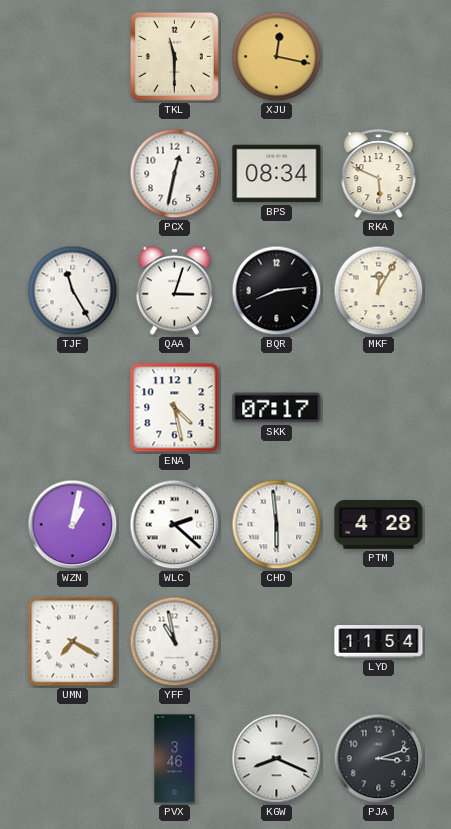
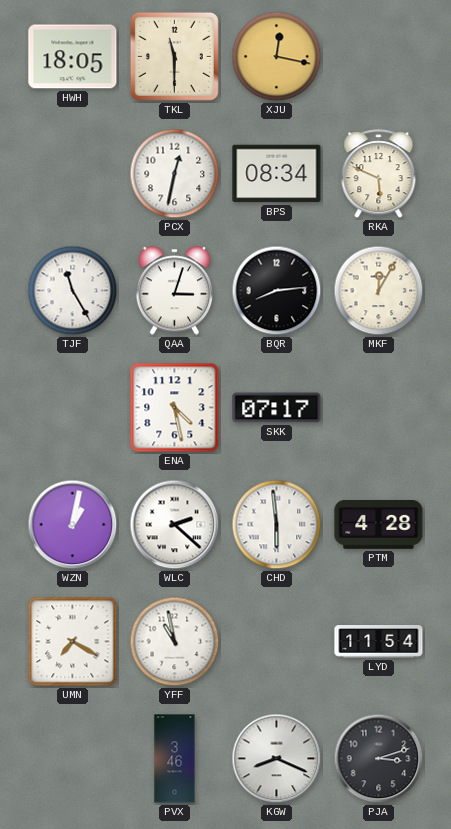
HWH: none -> 18:05
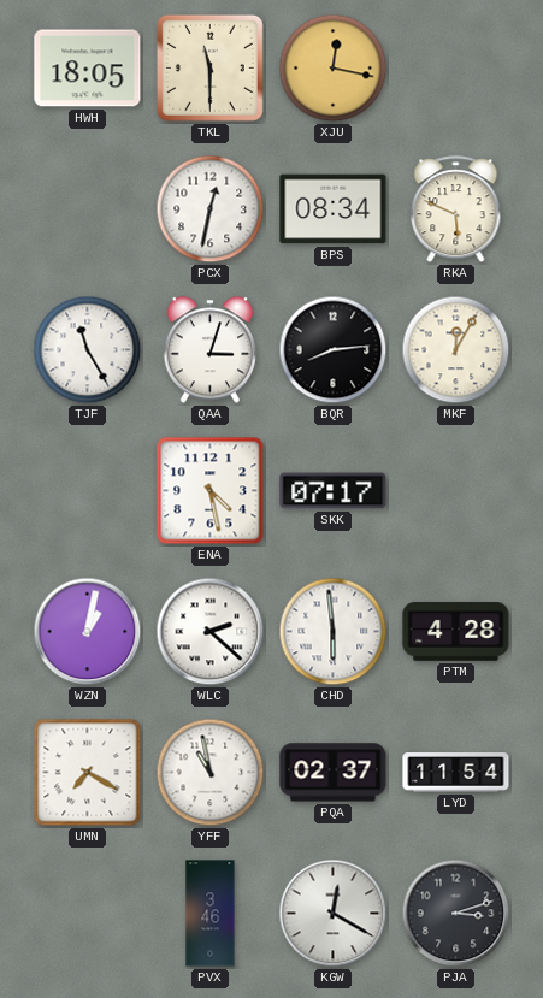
PQA: none -> 02:37
KGW: 8:19 -> 12:20
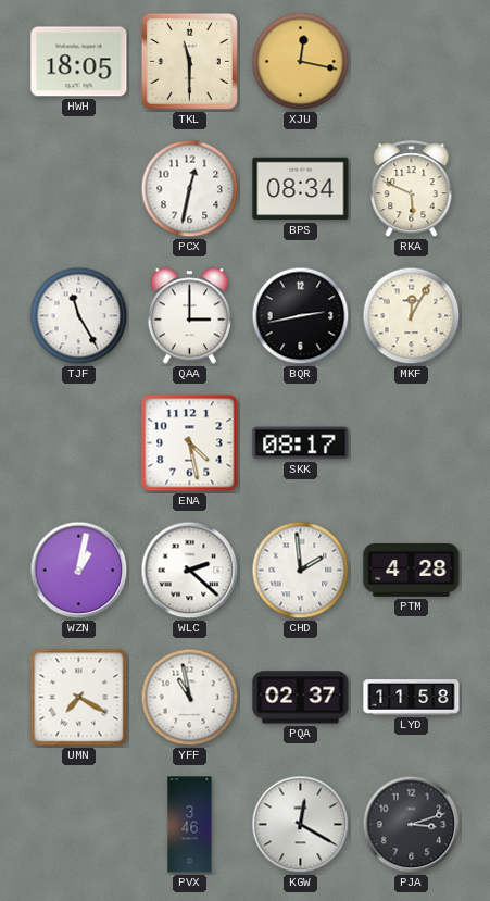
QAA: 3:03 -> 3:00
BQR: 8:14 -> 2:43
SKK: 07:17 -> 08:17
CHD: 5:59 -> 1:59
LYD: 11:54 -> 11:58
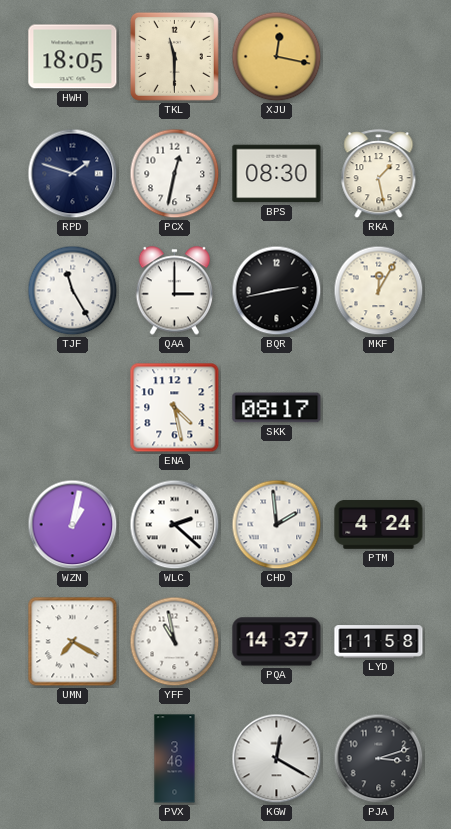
RPD: none -> 1:48
BPS: 08:34 -> 08:30
RKA: 5:49 -> 1:28
PTM: 4:28 -> 4:24
PQA: 02:37 -> 14:37
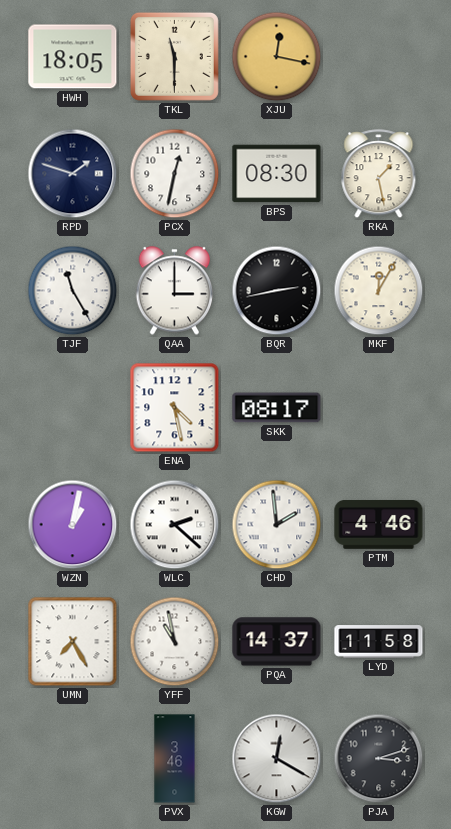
PTM: 4:24 -> 4:46
UMN: 7:20 -> 7:25
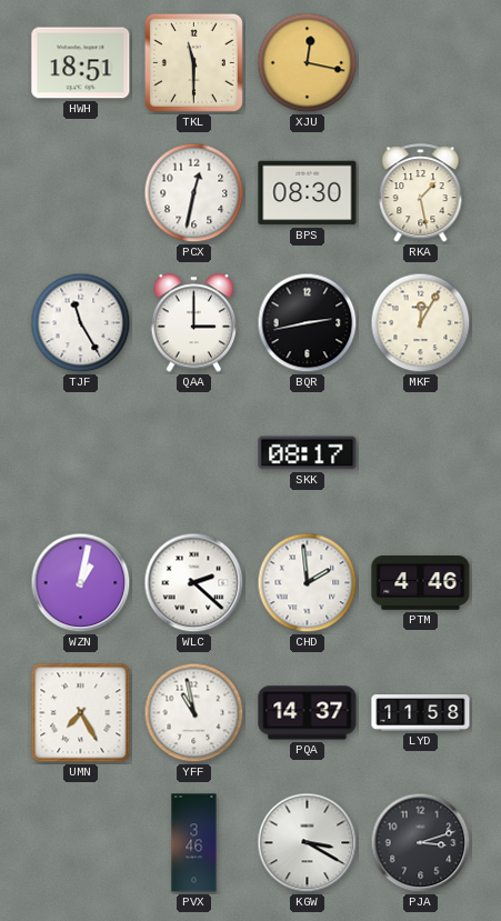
HWH: 18:05 -> 18:51
RPD: 1:48 -> none
ENA: 4:28 -> none
KGW: 12:20 -> 3:20
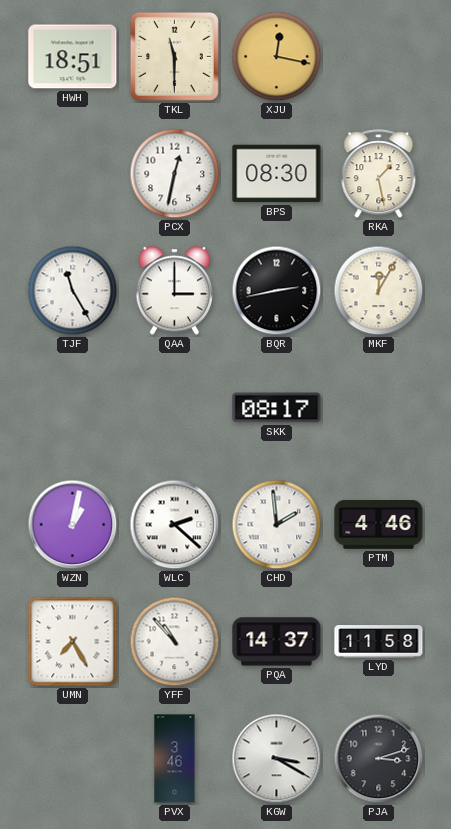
YFF: 10:58 -> 10:53
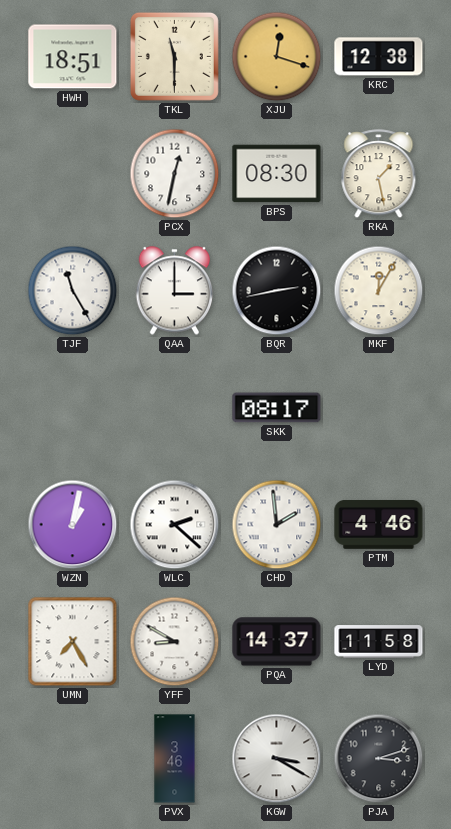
XJU: 12:17 -> 12:18
KRC: none -> 12:38
YFF: 10:53 -> 8:50
